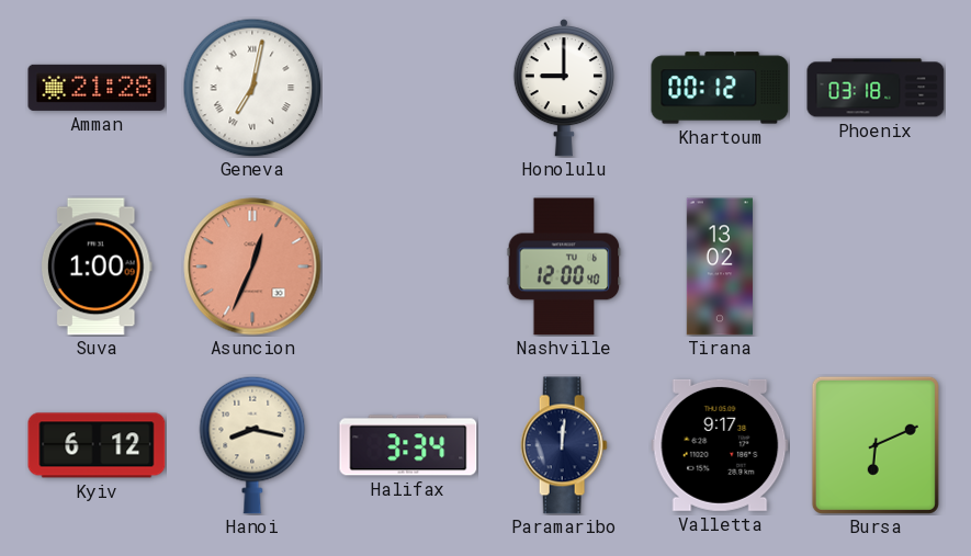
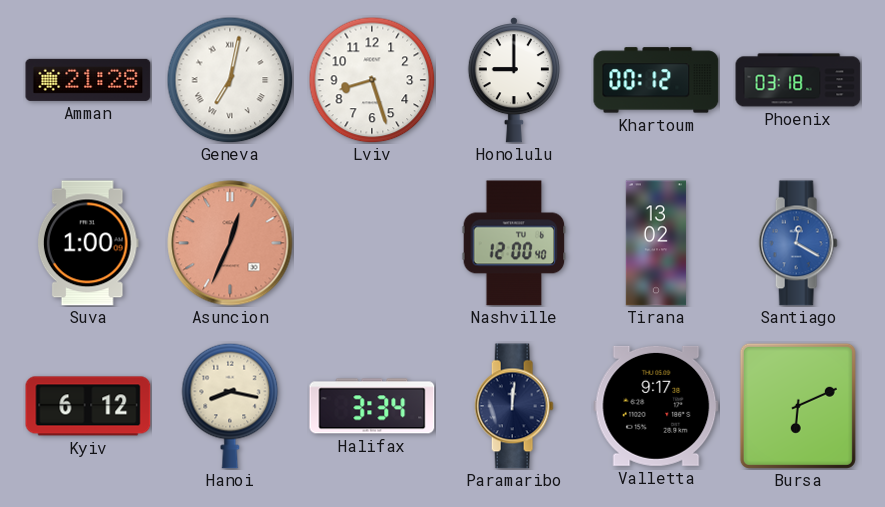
Lviv: none -> 8:27
Santiago: none -> 12:20
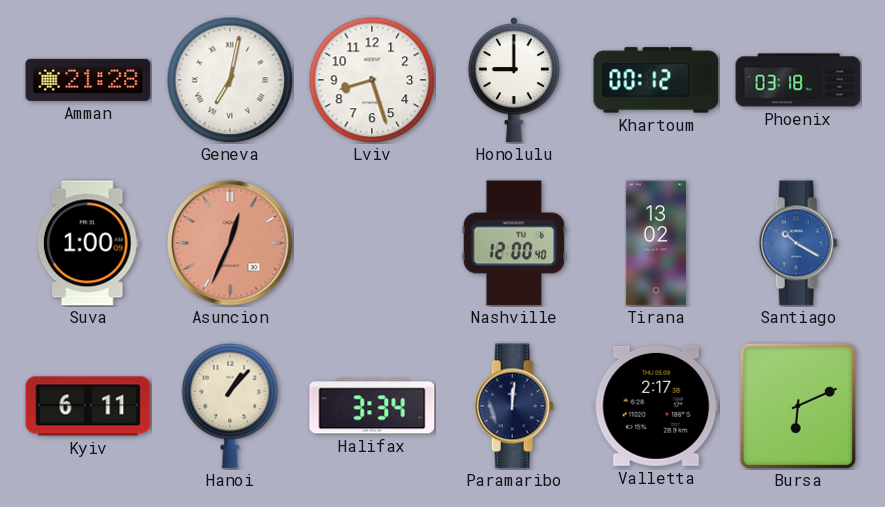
Santiago: 12:20 -> 10:20
Kyiv: 6:12 -> 6:11
Hanoi: 8:17 -> 1:07
Valletta: 9:17 -> 2:17
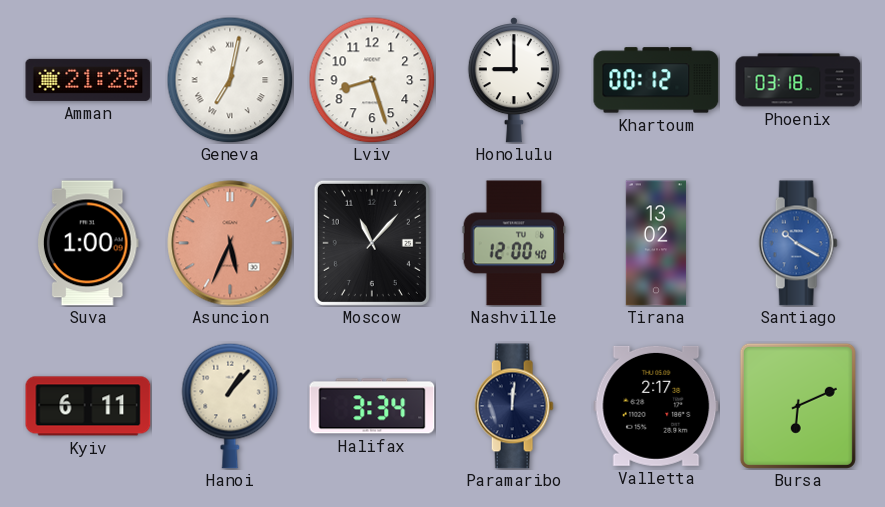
Asuncion: 12:34 -> 5:34
Moscow: none -> 11:07
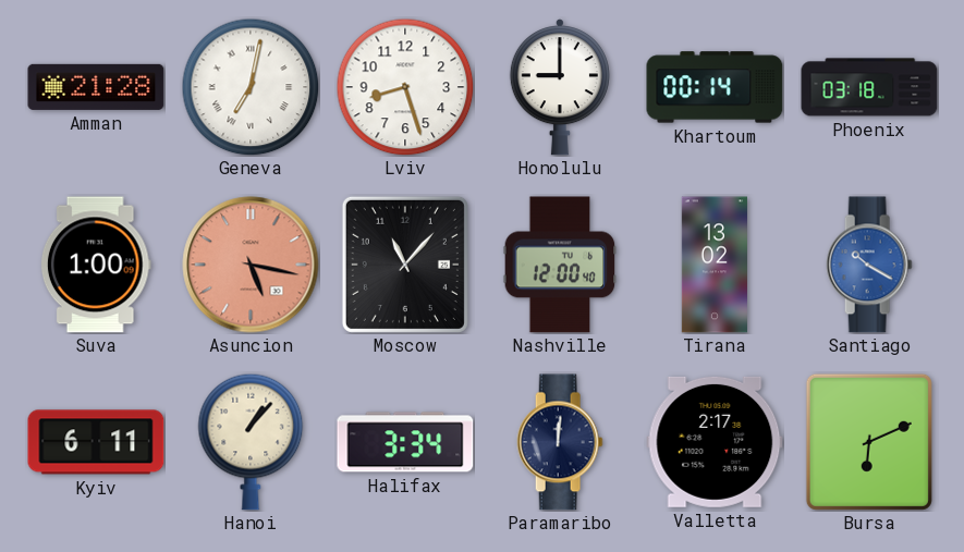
Khartoum: 00:12 -> 00:14
Asuncion: 5:34 -> 5:17
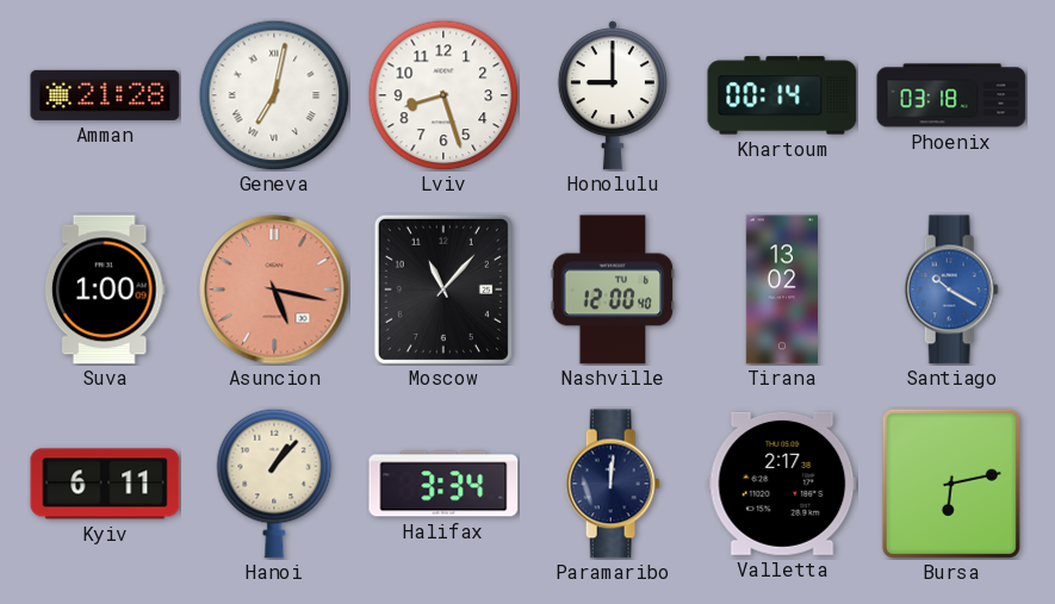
Bursa: 6:11 -> 6:13
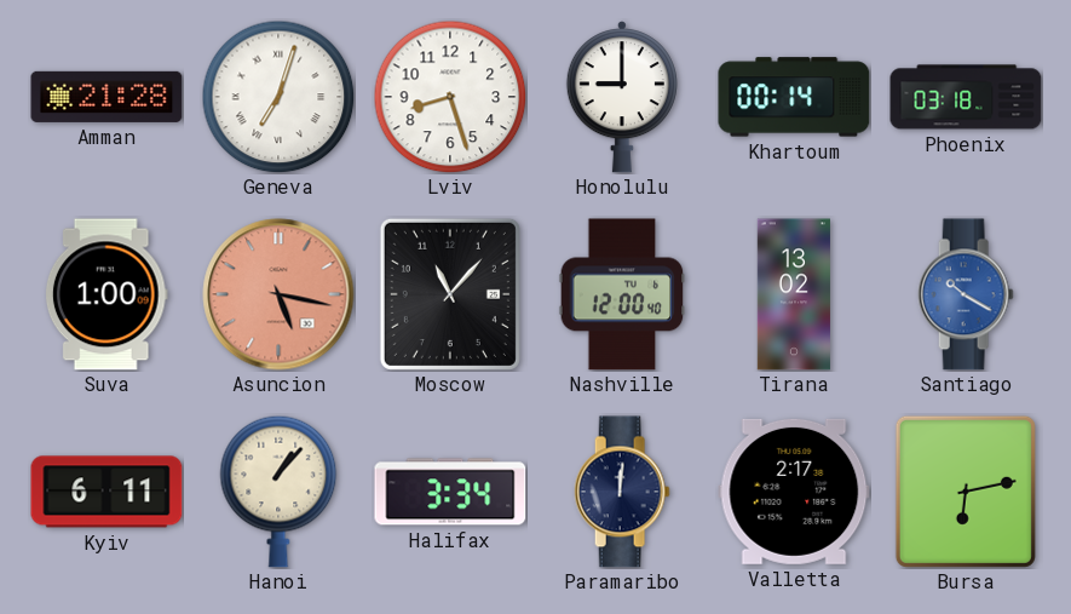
Geneva: 7:02 -> 7:03
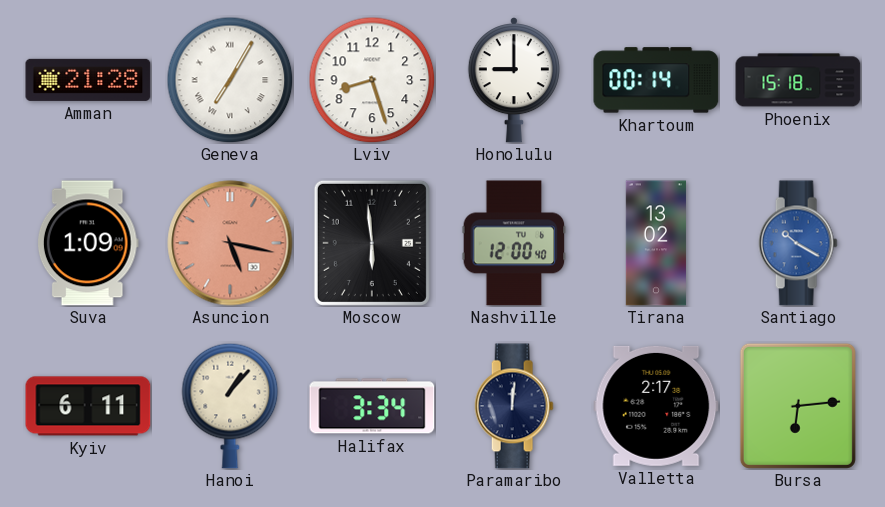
Geneva: 7:03 -> 7:05
Phoenix: 03:18 -> 15:18
Suva: 1:00 -> 1:09
Moscow: 11:07 -> 5:59
Bursa: 6:13 -> 6:14
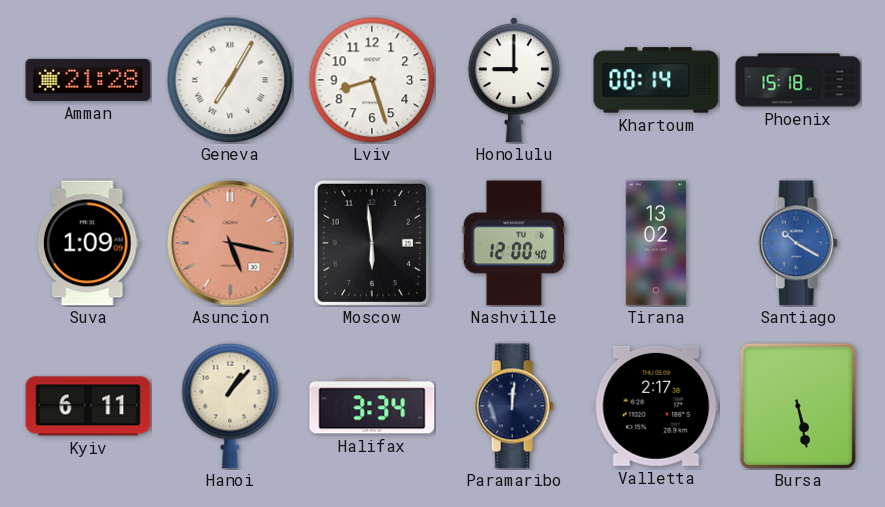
Bursa: 6:14 -> 5:28
